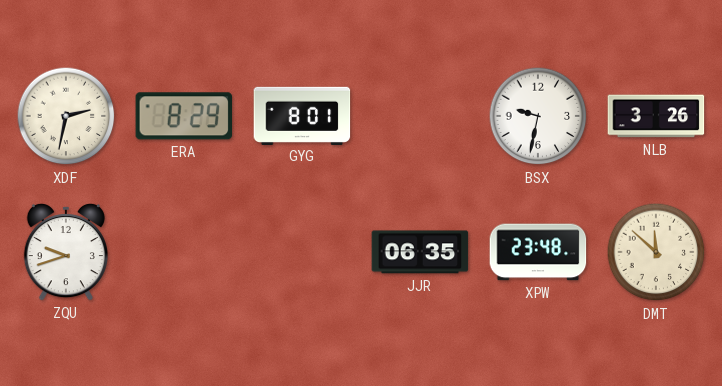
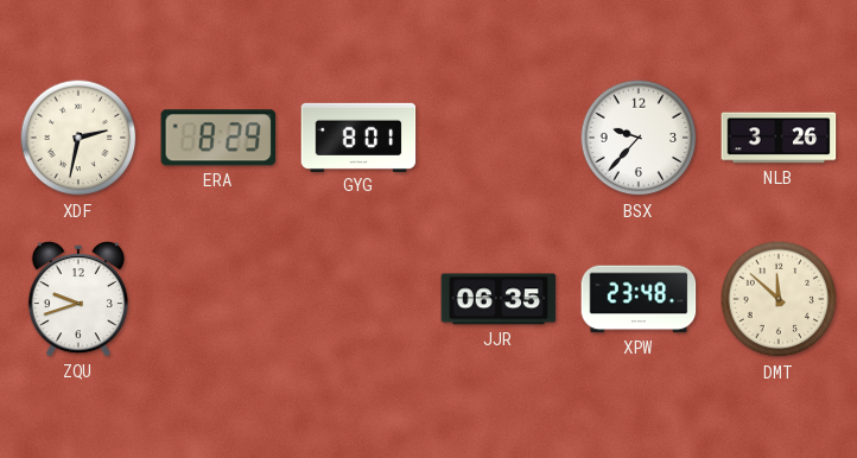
BSX: 9:32 -> 9:37
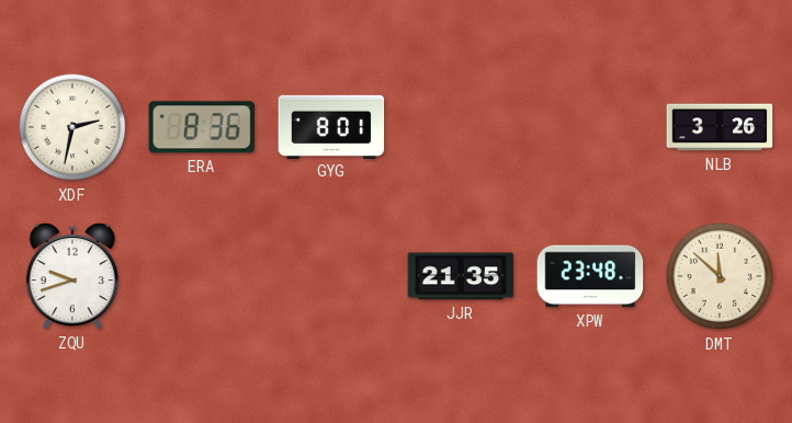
ERA: 8:29 -> 8:36
BSX: 9:37 -> none
JJR: 06:35 -> 21:35
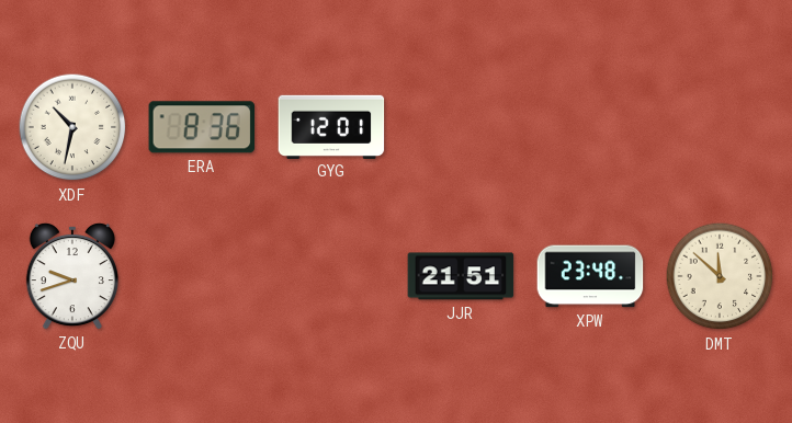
XDF: 2:32 -> 10:32
GYG: 8:01 -> 12:01
NLB: 3:26 -> none
JJR: 21:35 -> 21:51
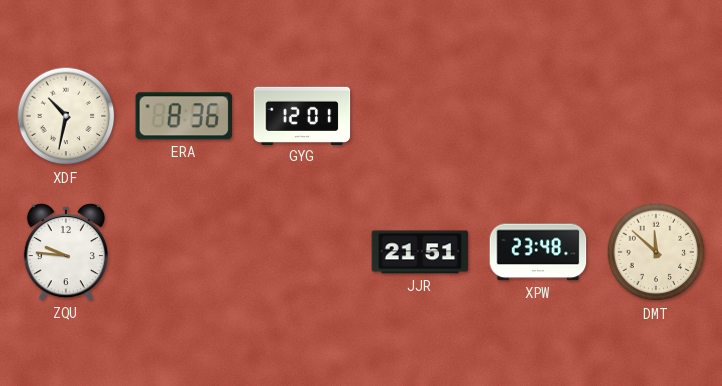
ZQU: 9:42 -> 9:46
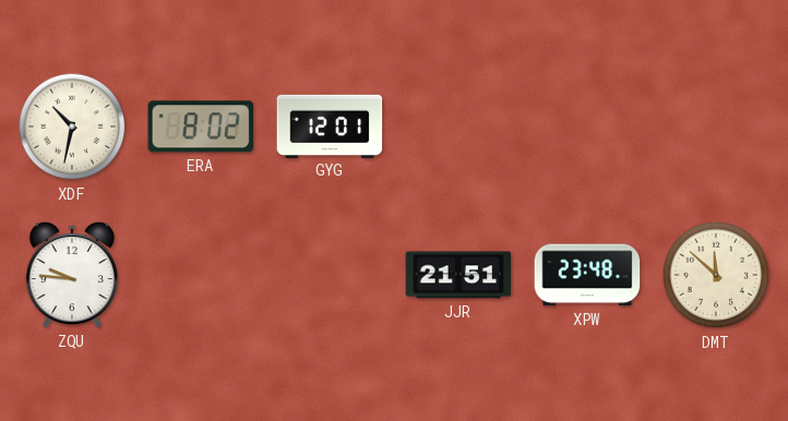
ERA: 8:36 -> 8:02
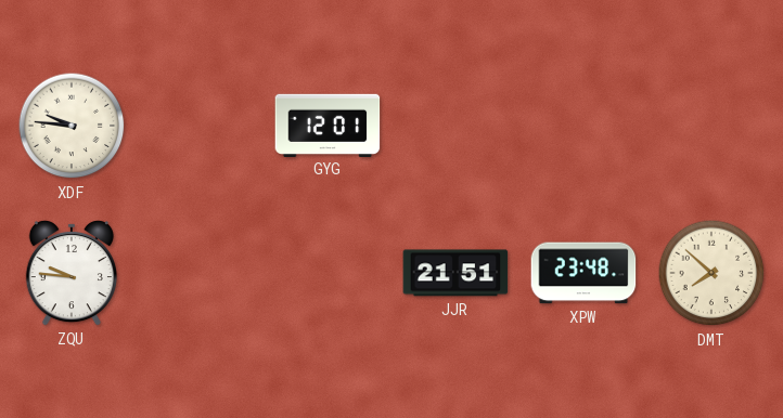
XDF: 10:32 -> 9:46
ERA: 8:02 -> none
DMT: 11:52 -> 7:52
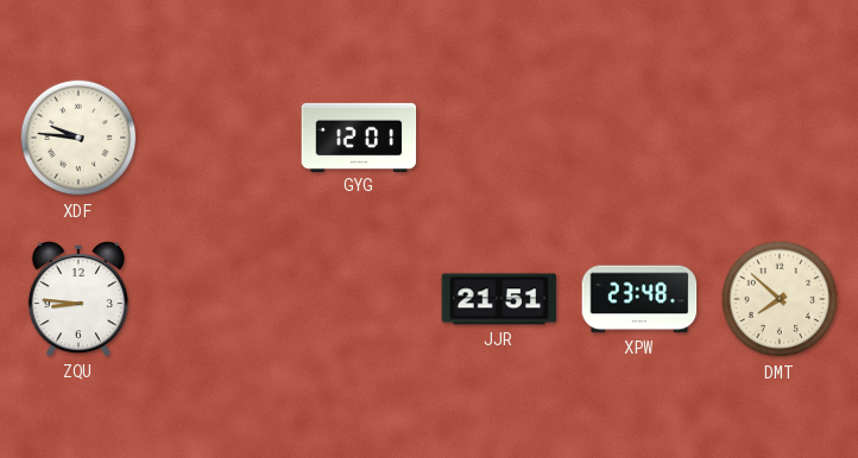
ZQU: 9:46 -> 8:46
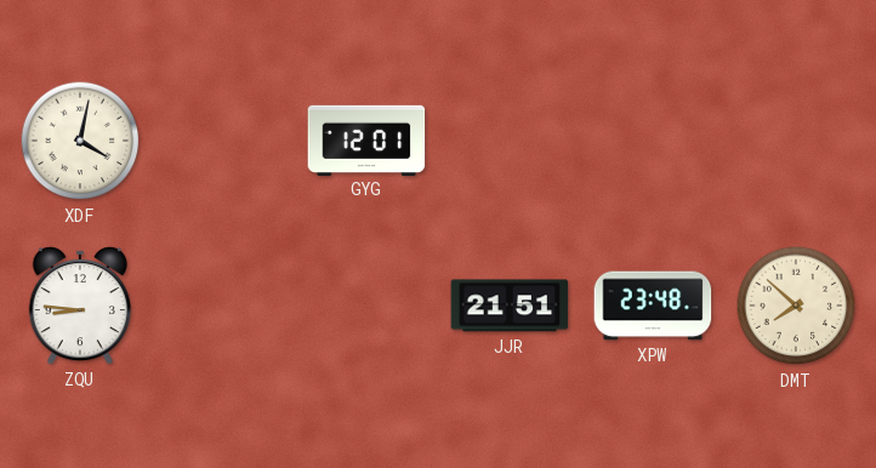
XDF: 9:46 -> 4:02
